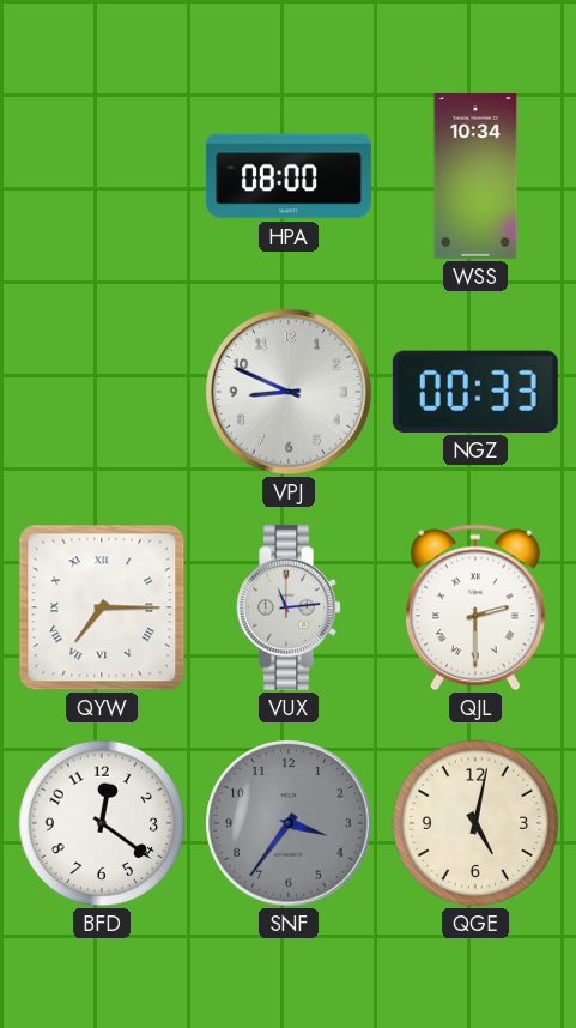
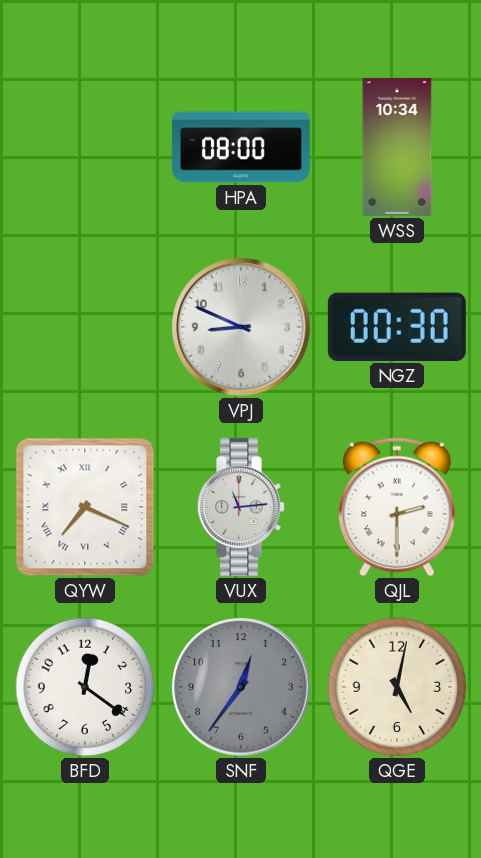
NGZ: 00:33 -> 00:30
QYW: 7:15 -> 7:19
SNF: 3:36 -> 12:36
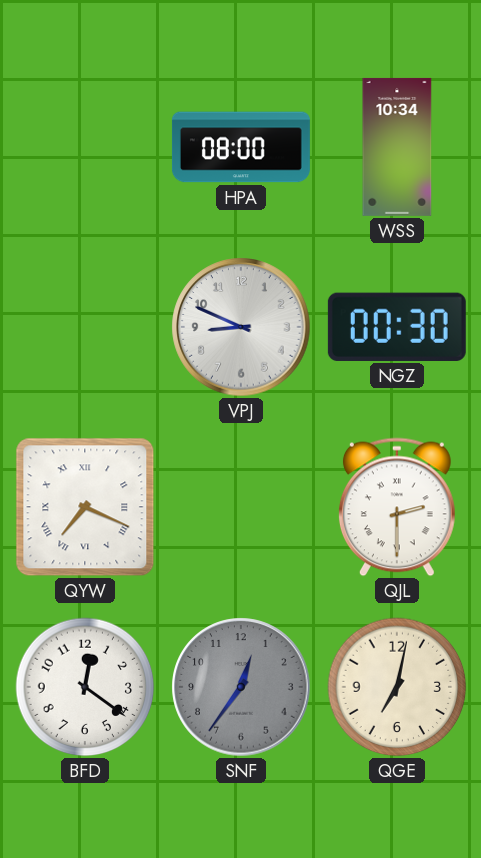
VUX: 11:14 -> none
QGE: 5:02 -> 7:02
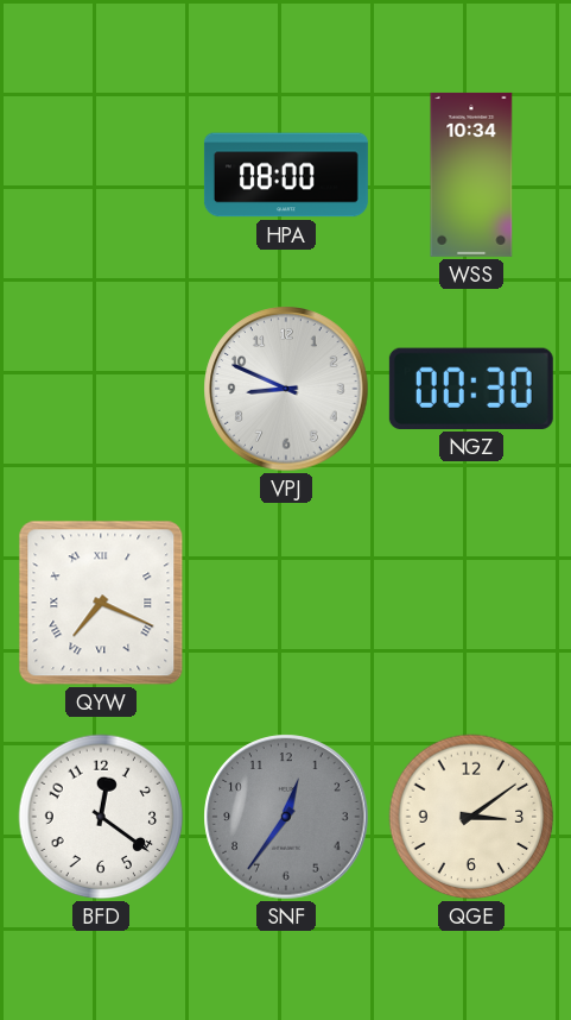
QJL: 2:30 -> none
QGE: 7:02 -> 3:09
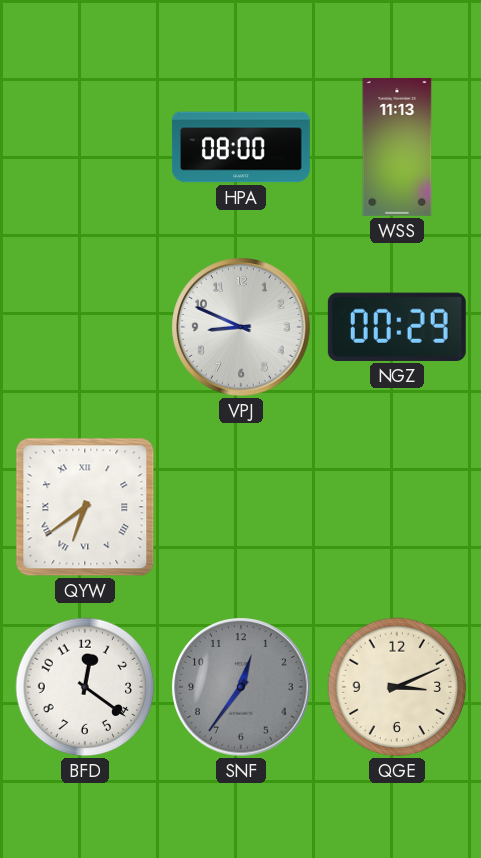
WSS: 10:34 -> 11:13
NGZ: 00:30 -> 00:29
QYW: 7:19 -> 6:39
QGE: 3:09 -> 3:11
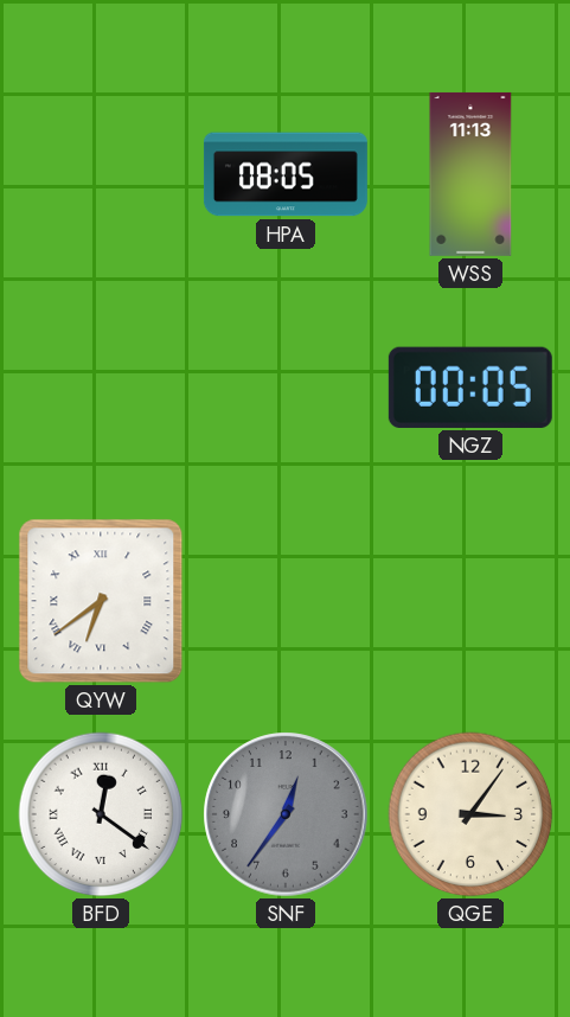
HPA: 08:00 -> 08:05
VPJ: 8:49 -> none
NGZ: 00:29 -> 00:05
BFD numerals: Arabic -> Roman
QGE: 3:11 -> 3:06
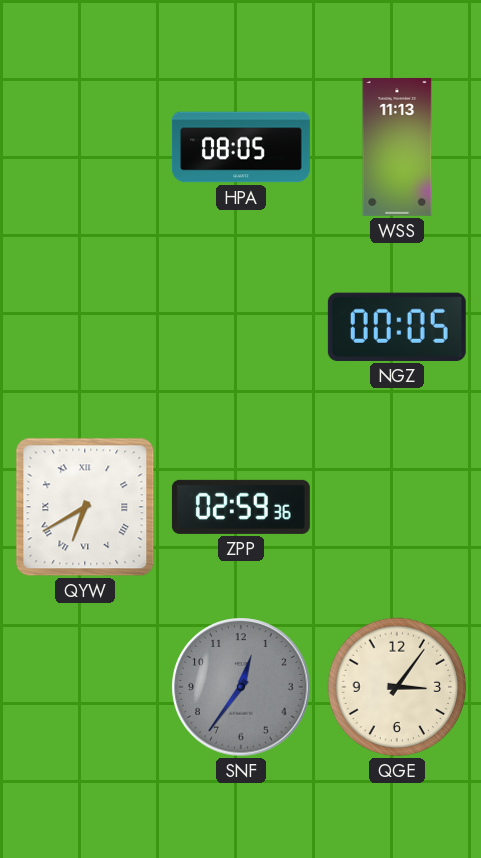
QYW: 6:39 -> 6:40
ZPP: none -> 02:59
BFD: 12:21 -> none
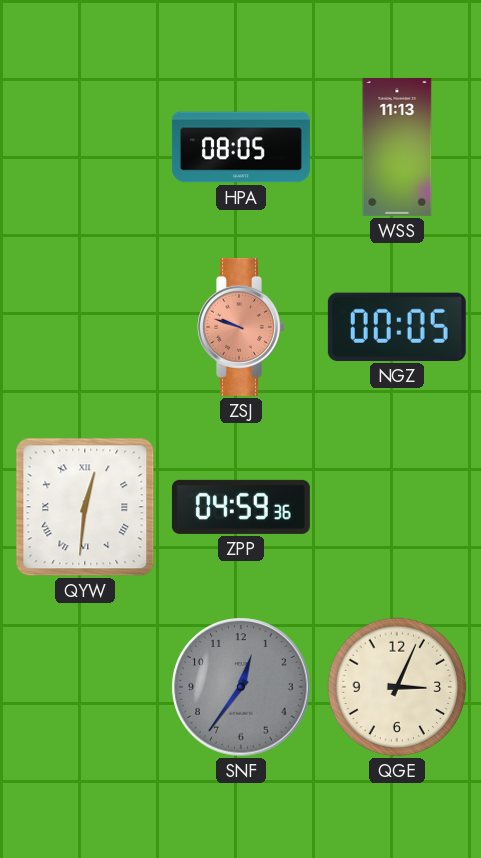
ZSJ: none -> 9:48
QYW: 6:40 -> 12:31
ZPP: 02:59 -> 04:59
QGE: 3:06 -> 3:04
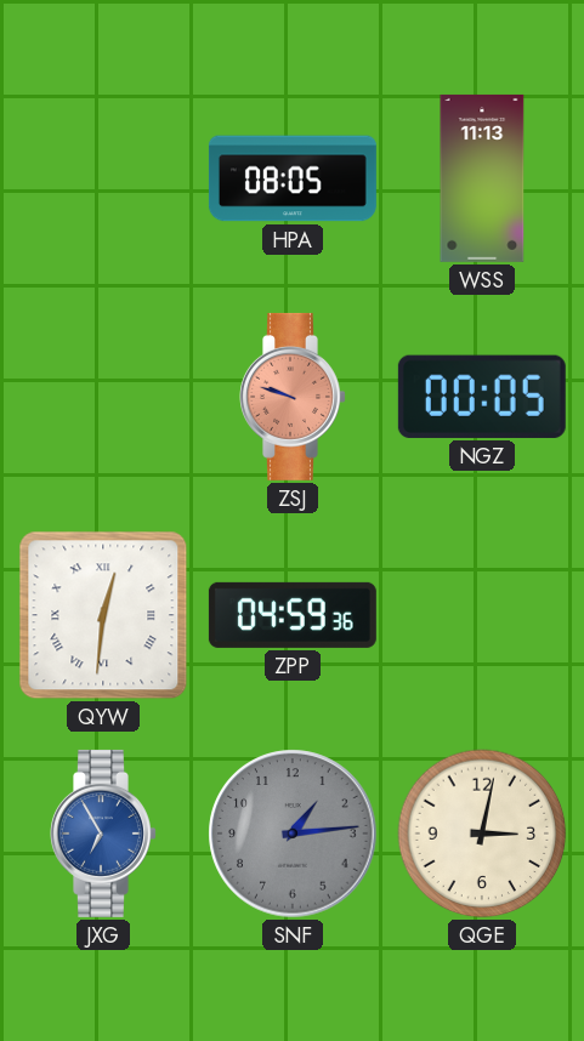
JXG: none -> 6:55
SNF: 12:36 -> 1:14
QGE: 3:04 -> 3:02
